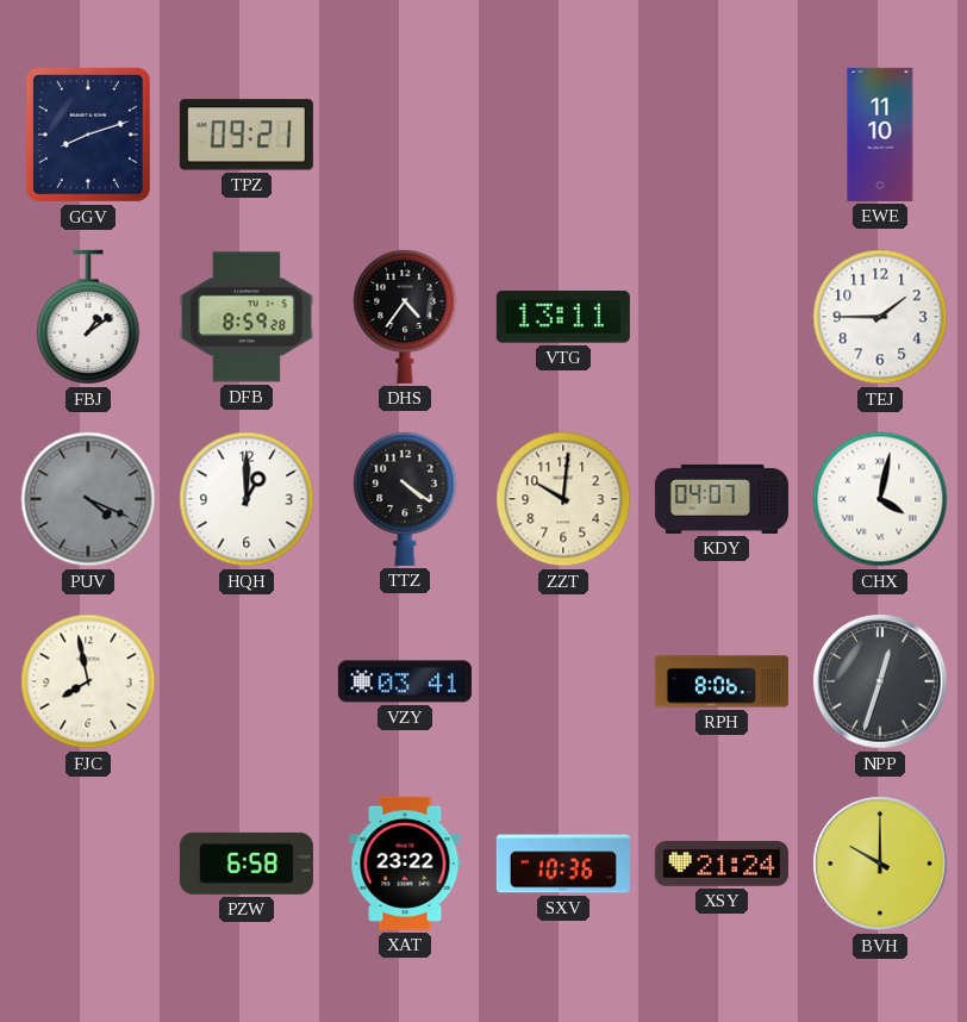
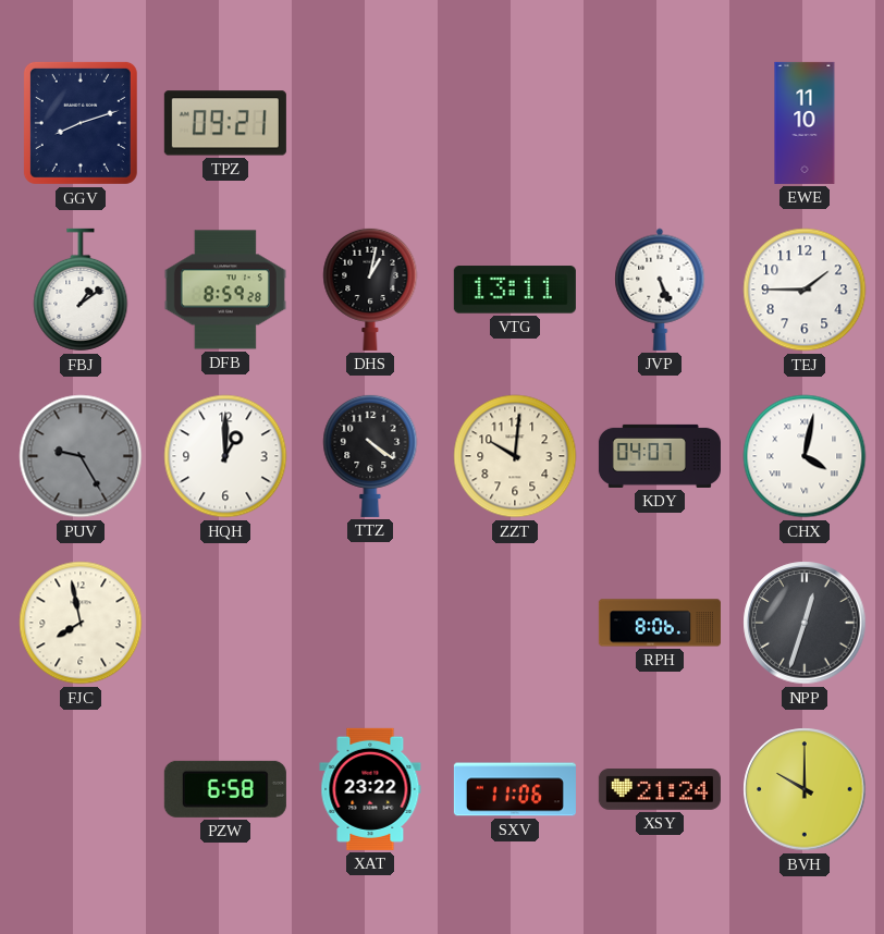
DHS: 4:36 -> 1:02
JVP: none -> 5:26
PUV: 4:19 -> 9:25
VZY: 03:41 -> none
SXV: 10:36 -> 11:06
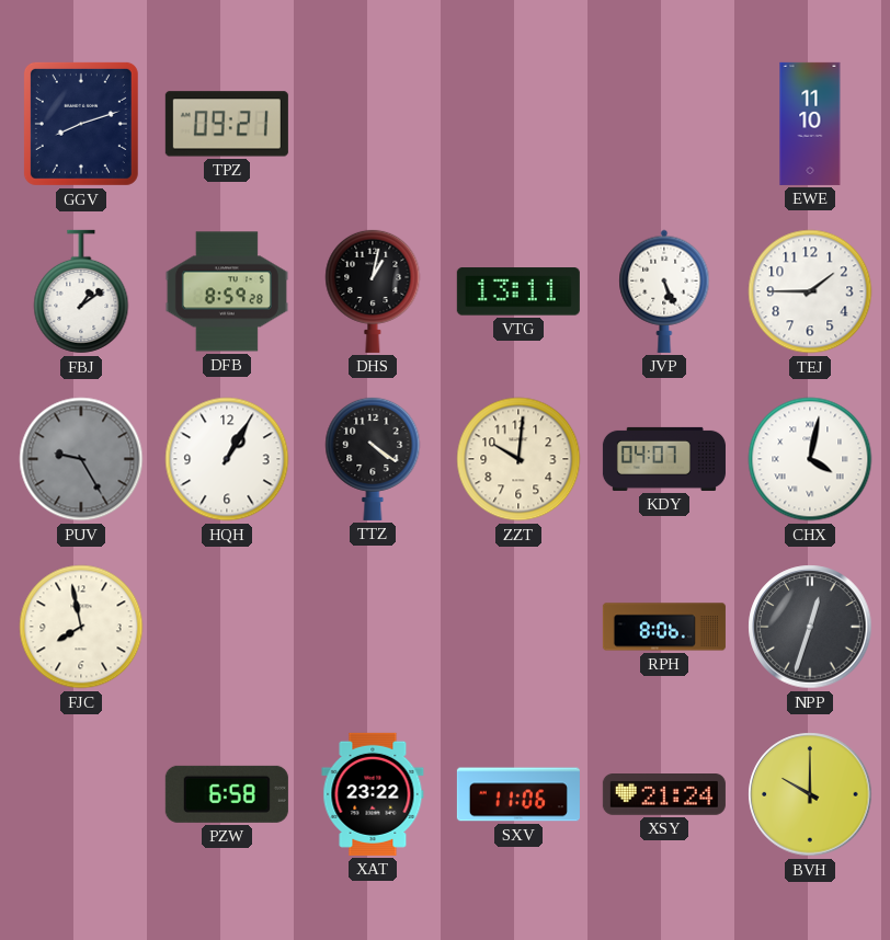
HQH: 1:00 -> 1:05
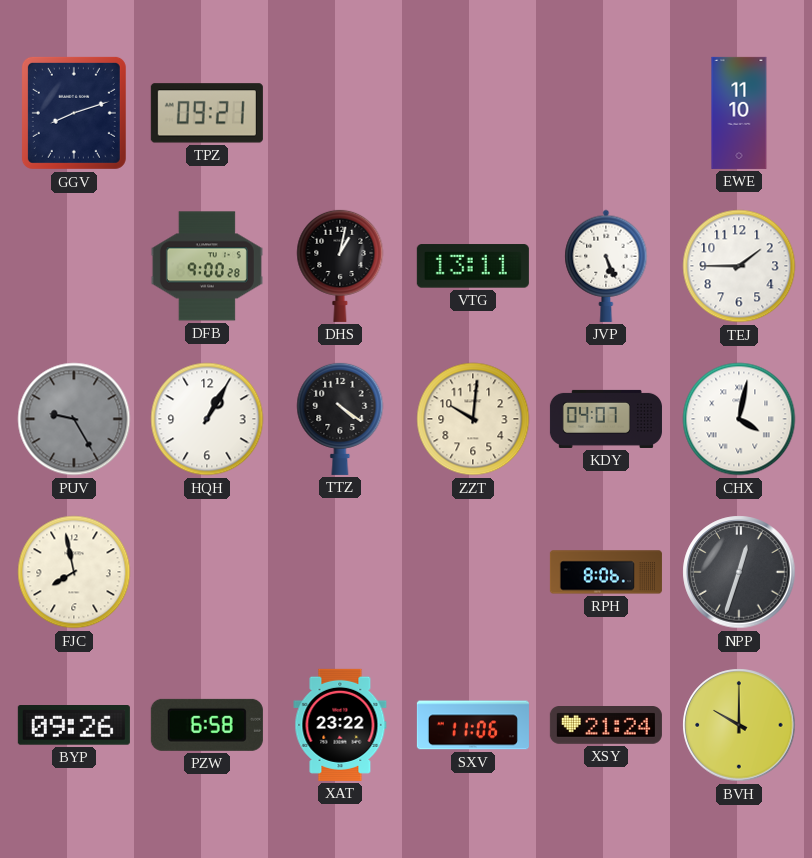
FBJ: 1:09 -> none
DFB: 8:59 -> 9:00
BYP: none -> 09:26
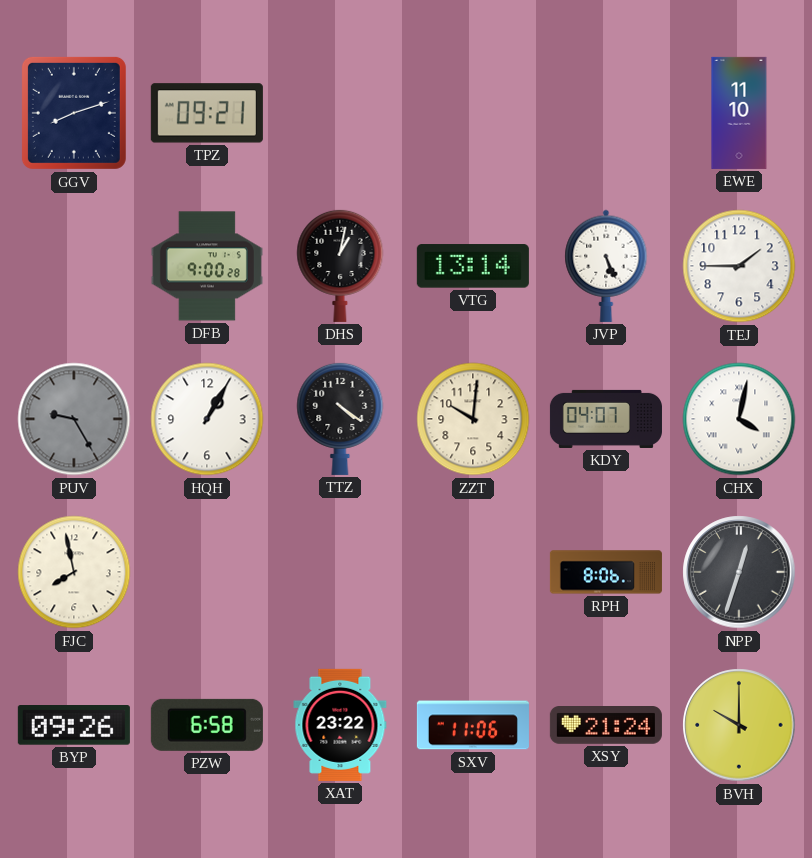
VTG: 13:11 -> 13:14
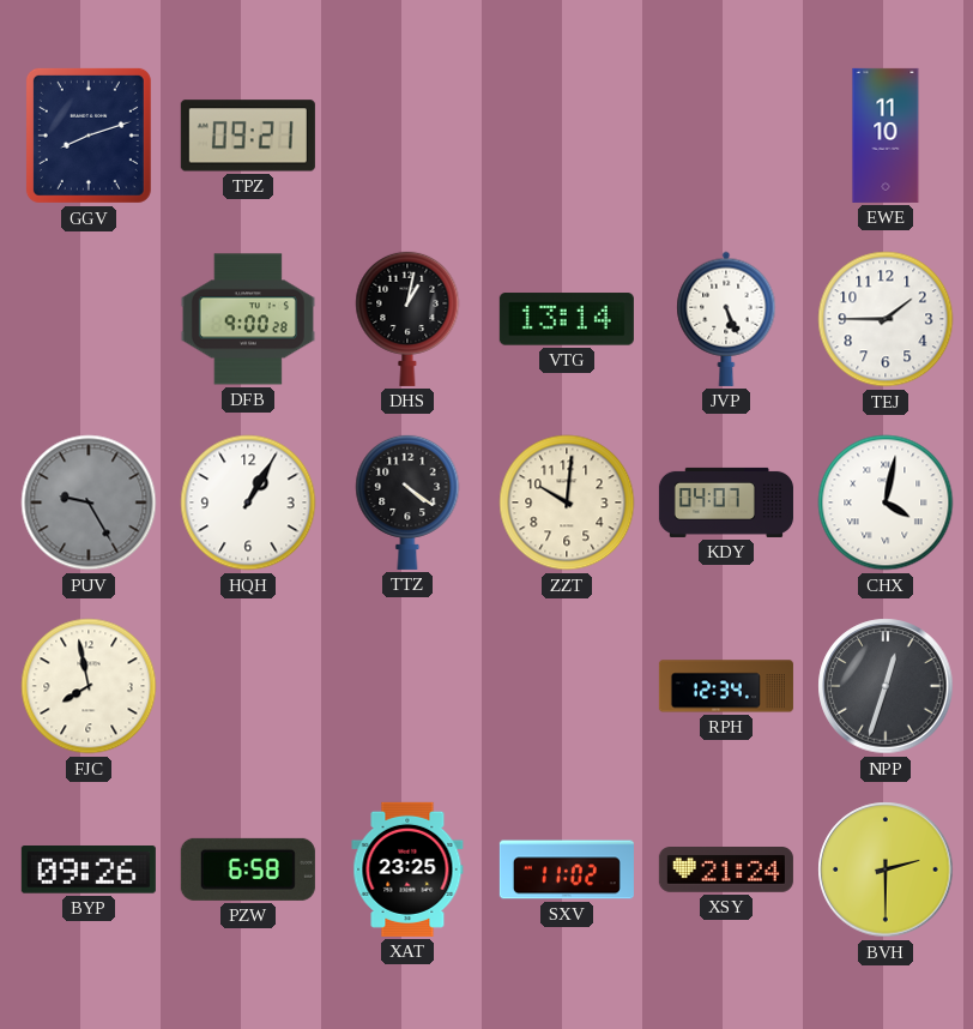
RPH: 8:06 -> 12:34
XAT: 23:22 -> 23:25
SXV: 11:06 -> 11:02
BVH: 10:00 -> 2:30
